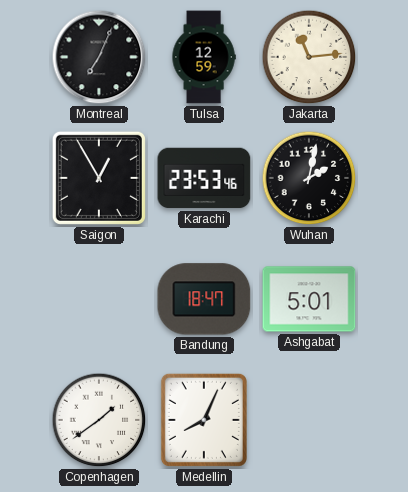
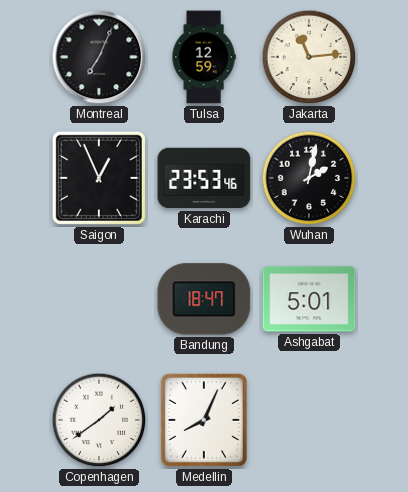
Saigon: 12:55 -> 12:56
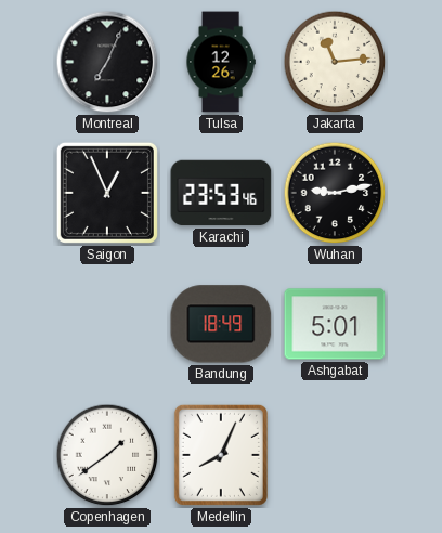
Tulsa: 12:59 -> 12:26
Wuhan: 2:02 -> 9:13
Bandung: 18:47 -> 18:49
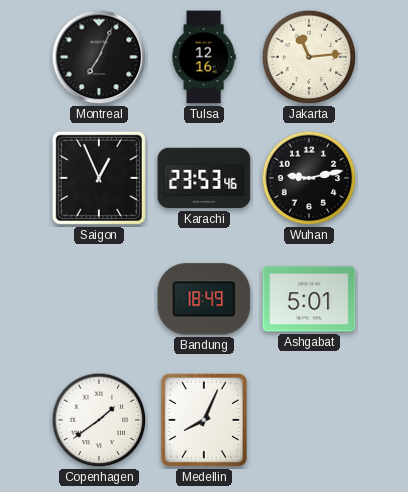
Tulsa: 12:26 -> 12:16
